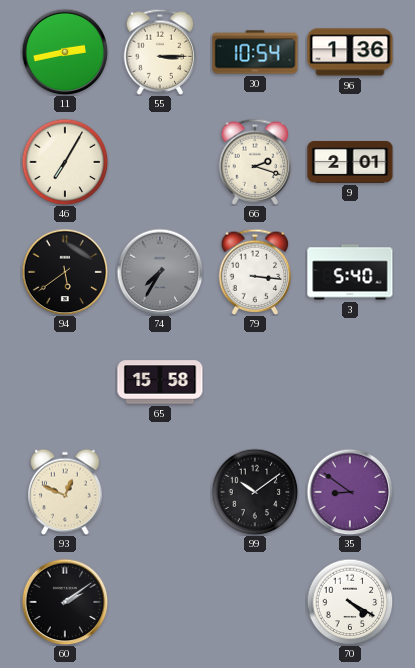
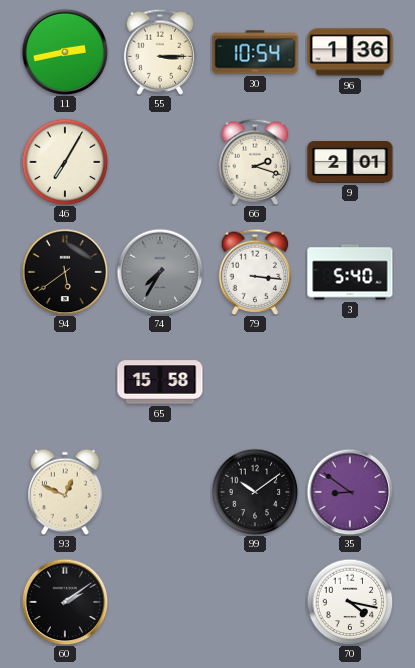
70: 4:20 -> 4:17
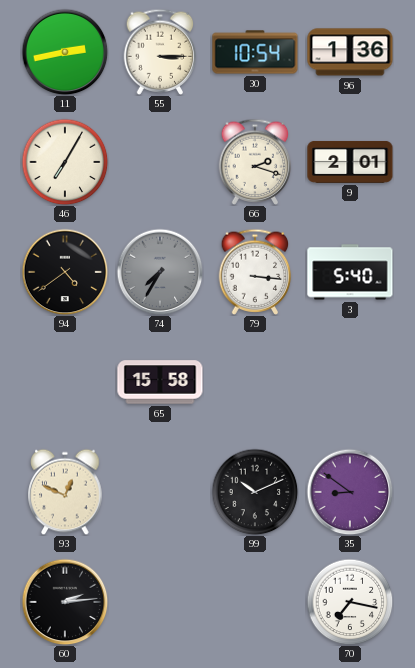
94: 5:39 -> 4:39
99: 10:09 -> 10:11
60: 2:09 -> 2:14
70: 4:17 -> 7:17
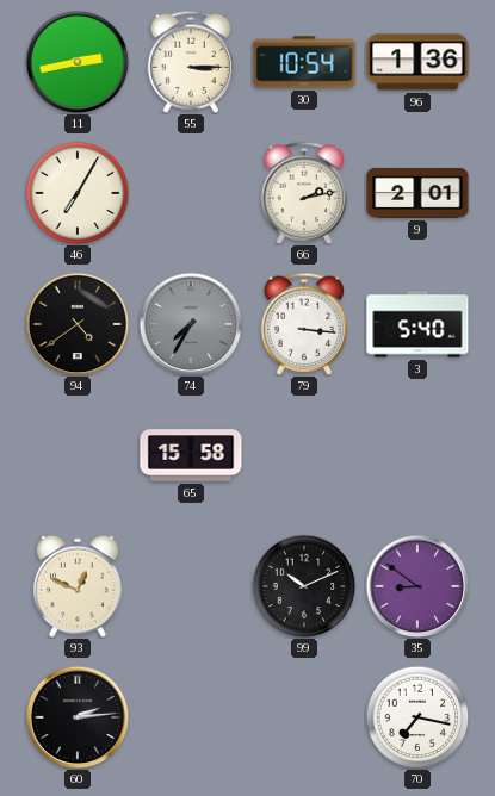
66: 2:18 -> 2:13
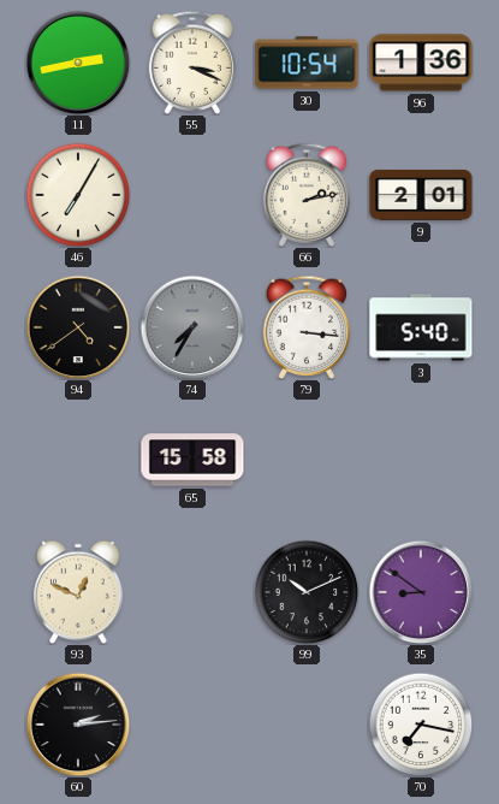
55: 3:15 -> 3:19
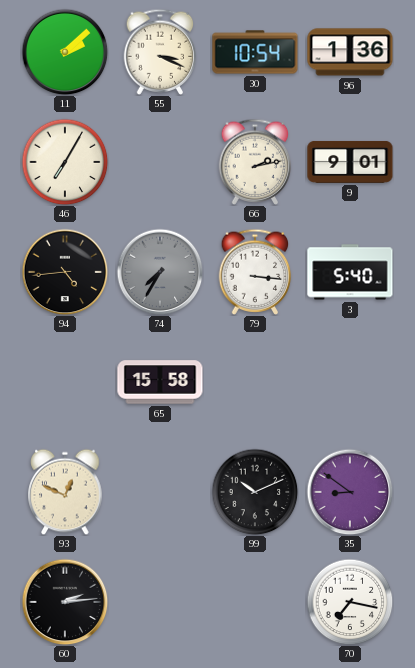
11: 2:43 -> 2:08
9: 2:01 -> 9:01
94: 4:39 -> 4:44
